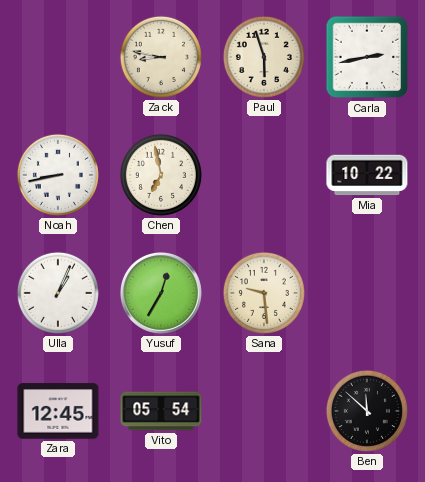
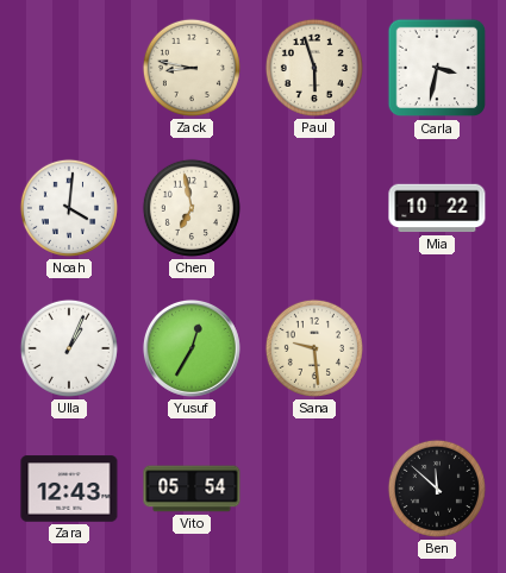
Carla: 2:43 -> 3:32
Noah: 8:43 -> 4:01
Zara: 12:45 -> 12:43
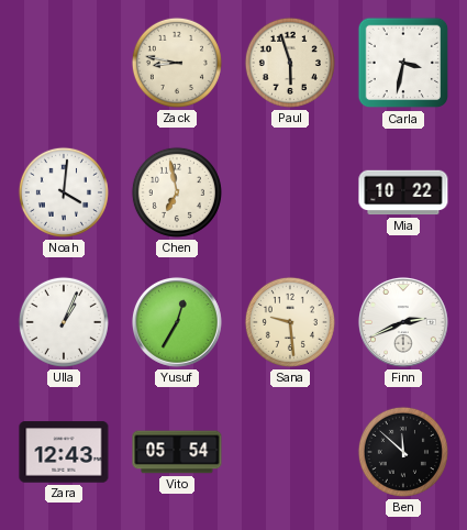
Finn: none -> 2:41
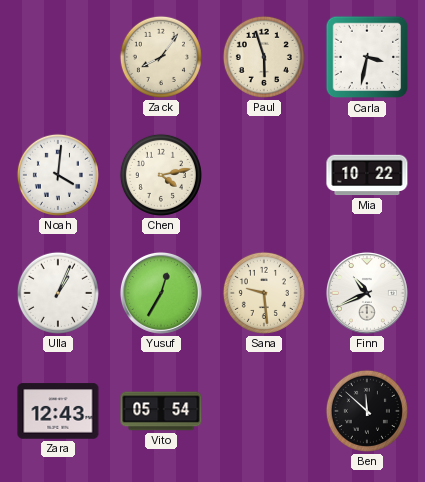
Zack: 8:47 -> 8:06
Chen: 6:58 -> 4:13
Finn: 2:41 -> 10:41
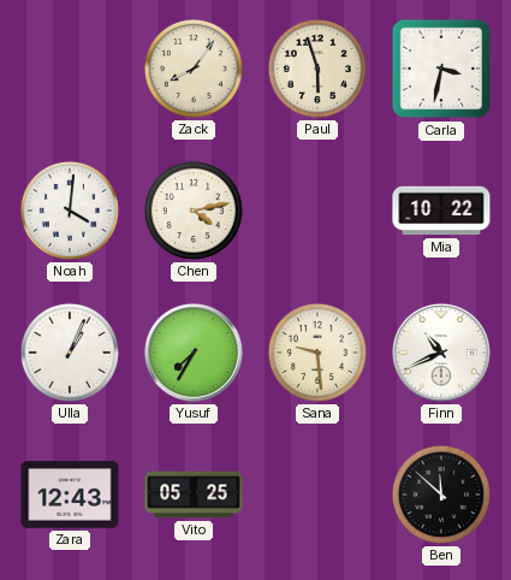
Yusuf: 12:35 -> 7:35
Vito: 05:54 -> 05:25
